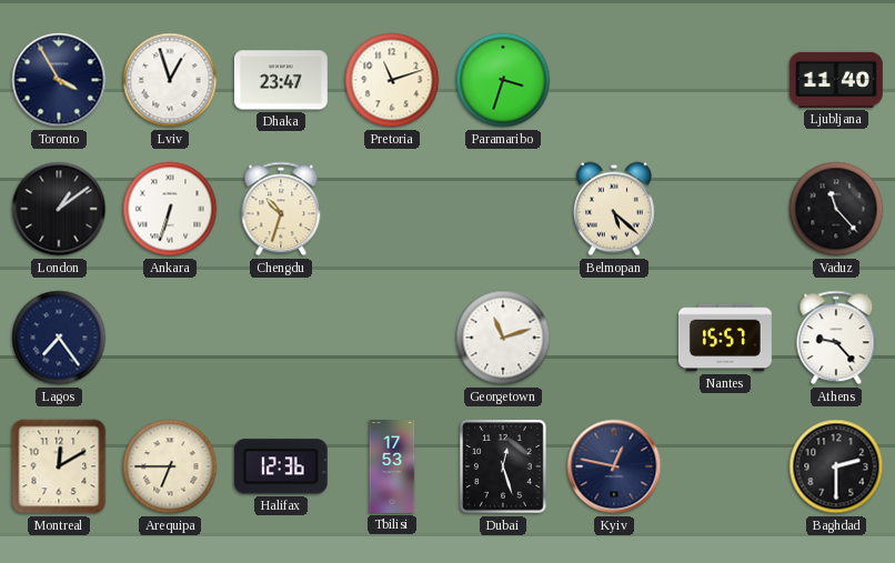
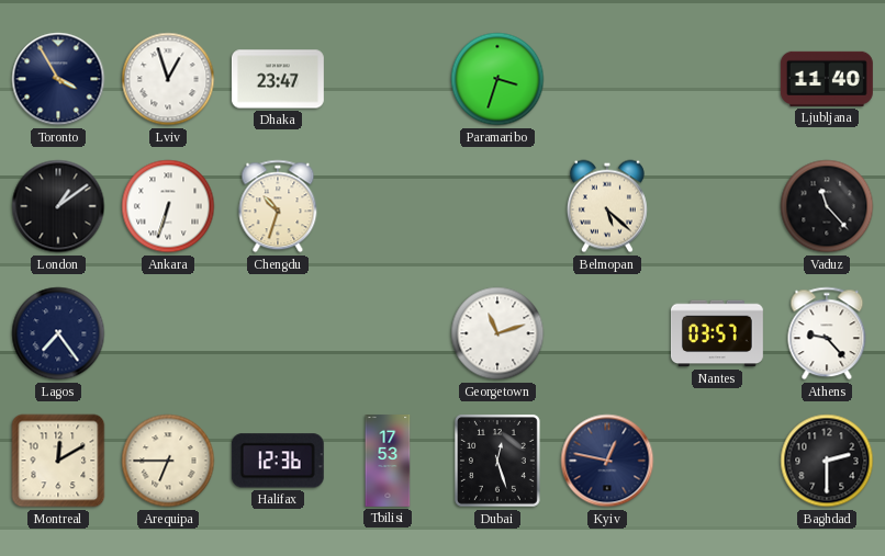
Pretoria: 11:12 -> none
Nantes: 15:57 -> 03:57
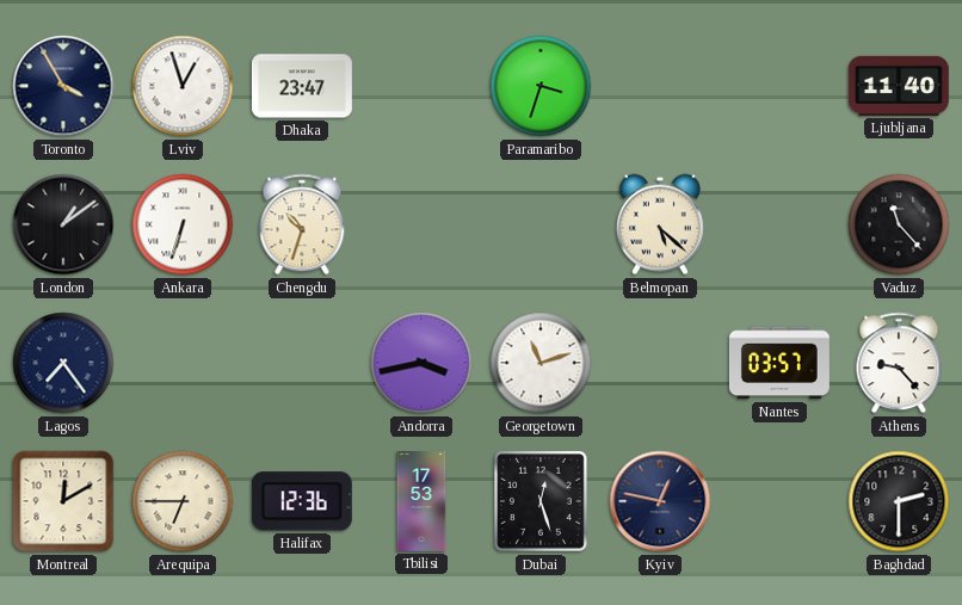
Andorra: none -> 3:43
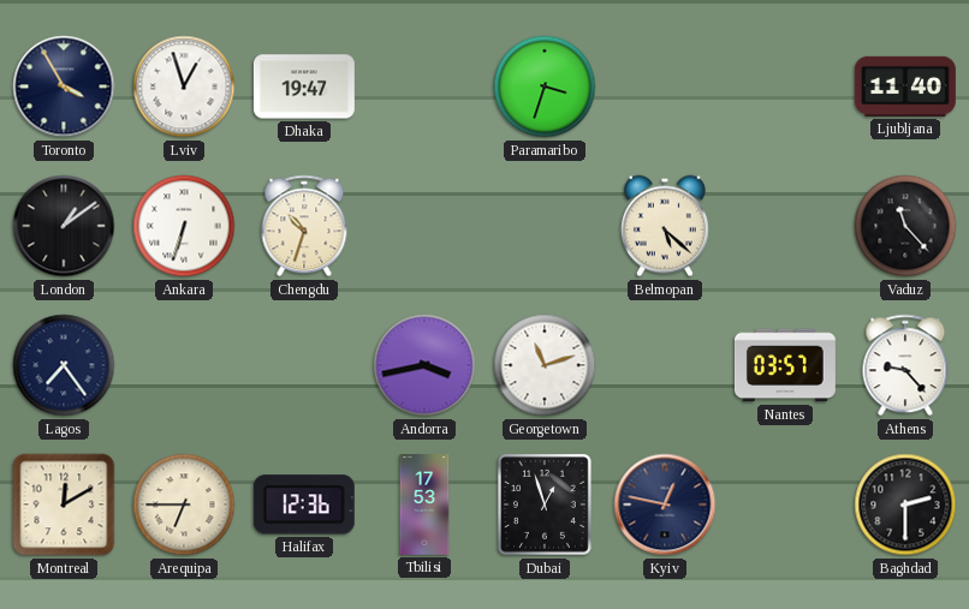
Dhaka: 23:47 -> 19:47
Dubai: 12:27 -> 12:57
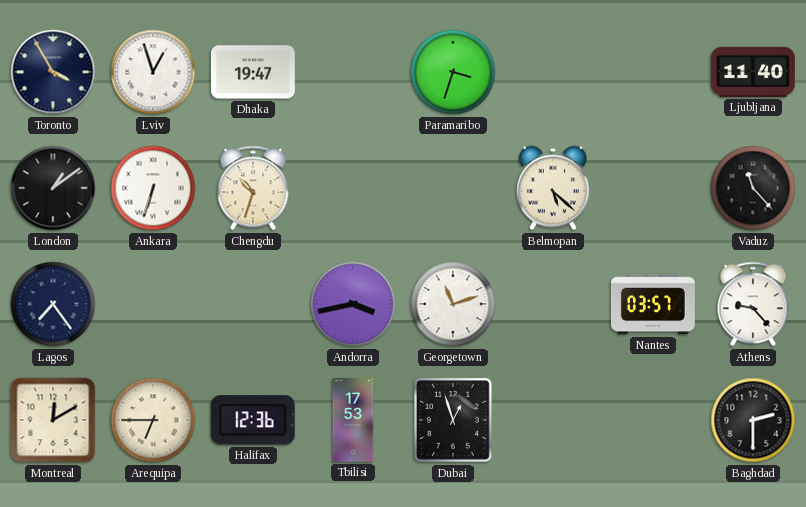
Kyiv: 12:47 -> none
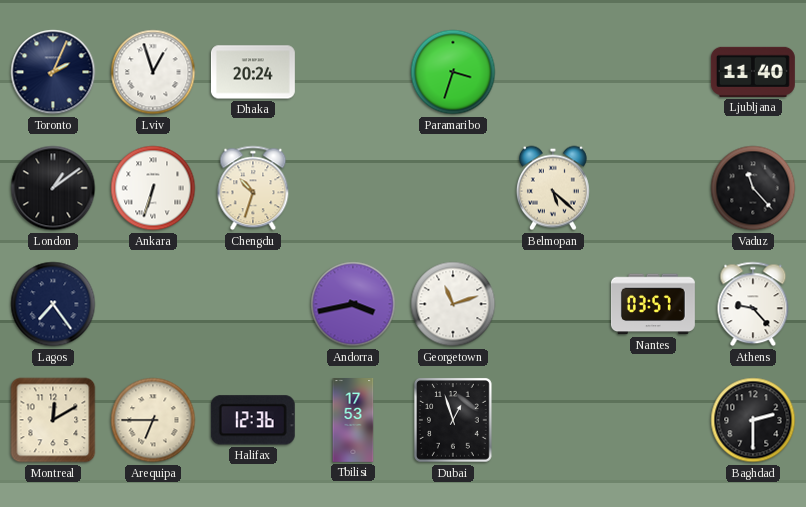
Toronto: 3:55 -> 2:04
Dhaka: 19:47 -> 20:24
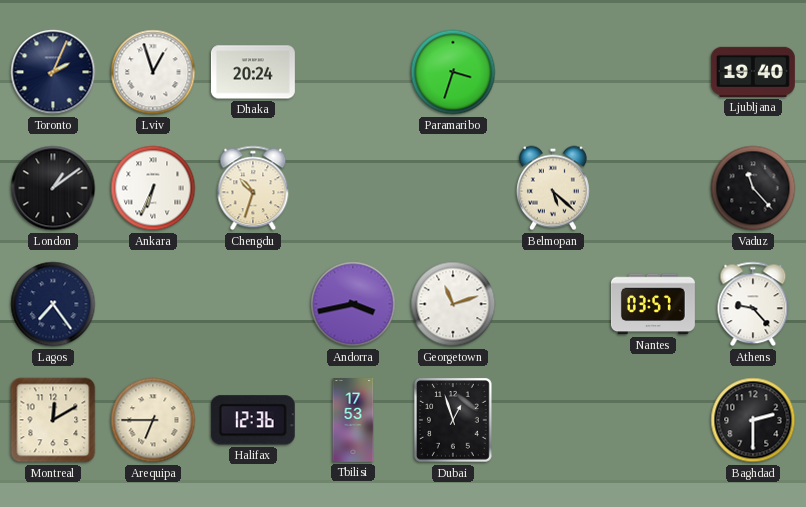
Ljubljana: 11:40 -> 19:40
Ankara: 6:33 -> 6:34
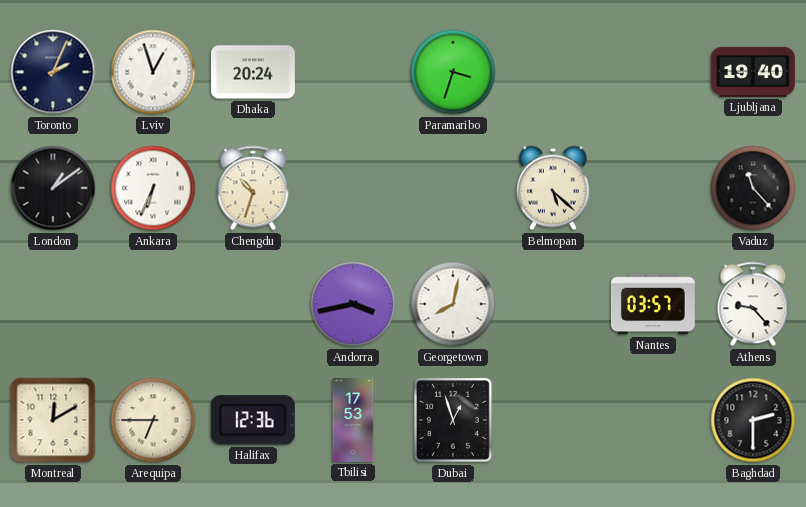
Lagos: 7:24 -> none
Georgetown: 11:12 -> 8:02
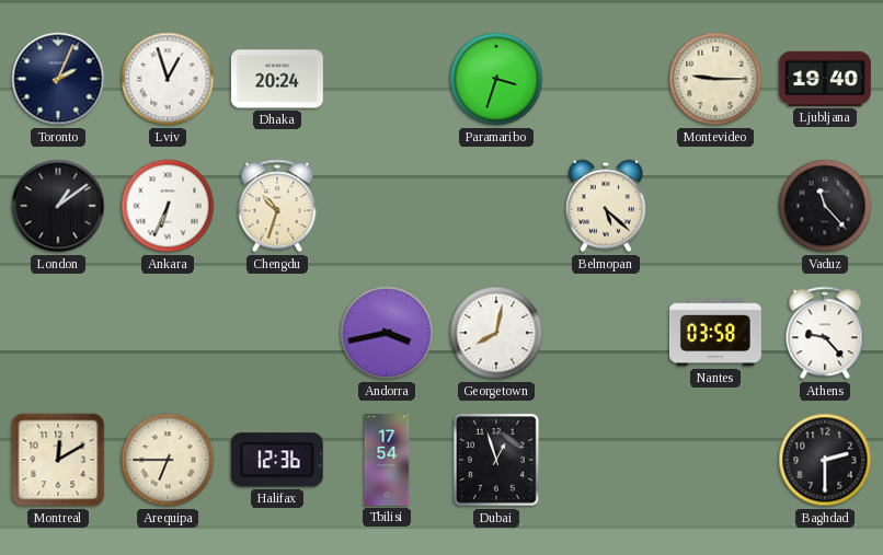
Montevideo: none -> 9:15
Nantes: 03:57 -> 03:58
Tbilisi: 17:53 -> 17:54
